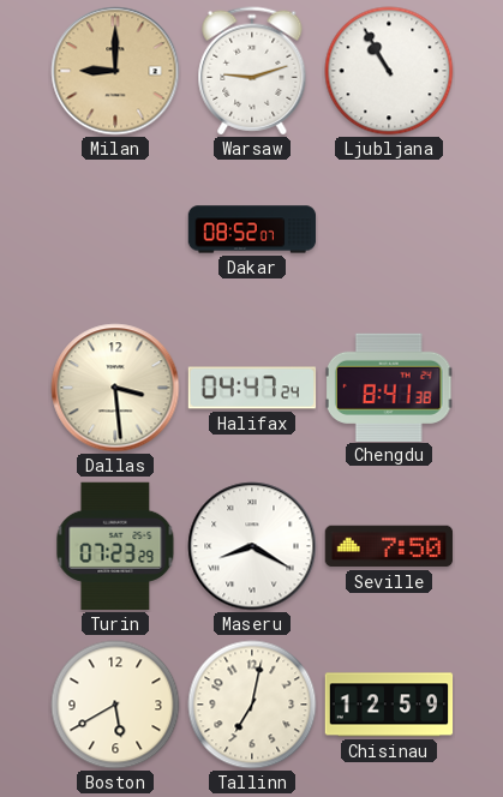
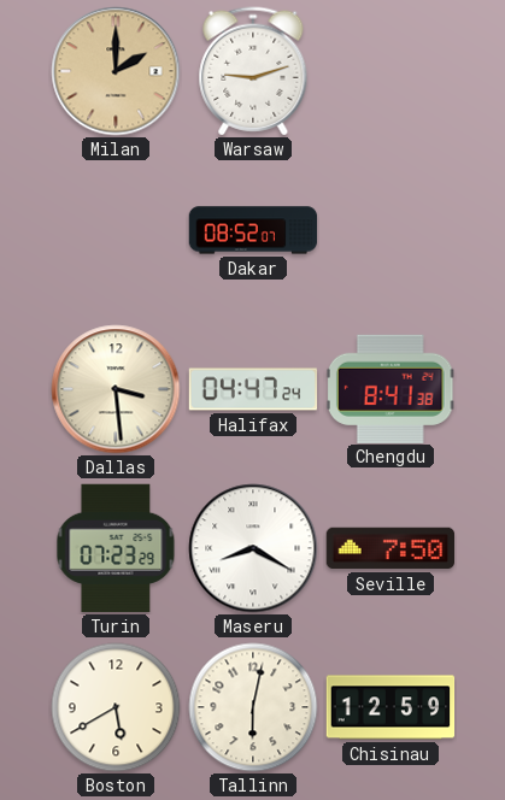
Milan: 9:00 -> 2:00
Ljubljana: 10:55 -> none
Tallinn: 7:02 -> 6:02
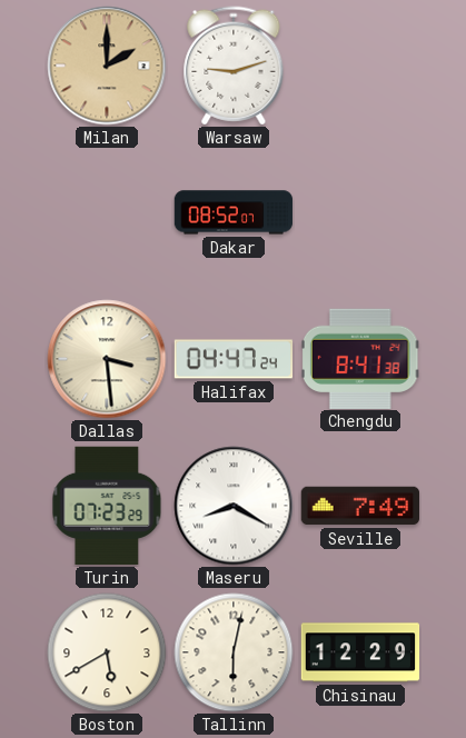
Seville: 7:50 -> 7:49
Chisinau: 12:59 -> 12:29
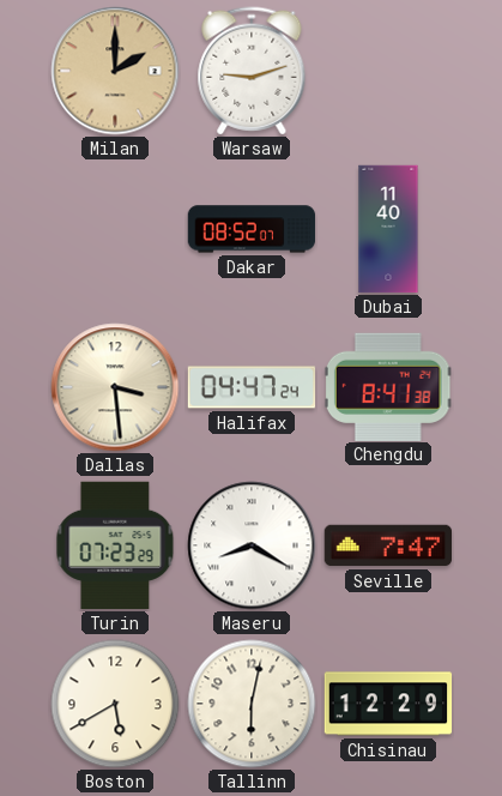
Dubai: none -> 11:40
Seville: 7:49 -> 7:47
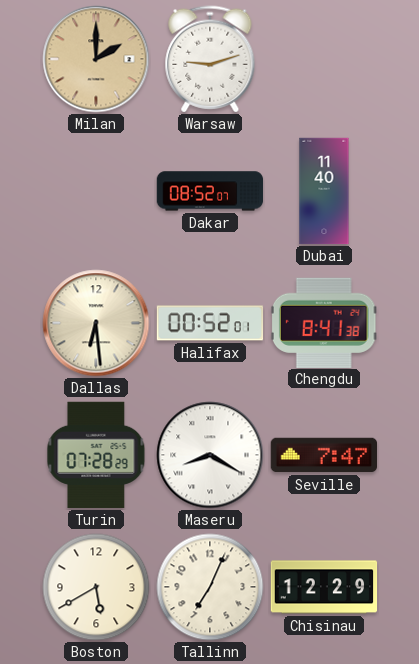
Dallas: 3:29 -> 6:29
Halifax: 04:47 -> 00:52
Turin: 07:23 -> 07:28
Tallinn: 6:02 -> 7:04
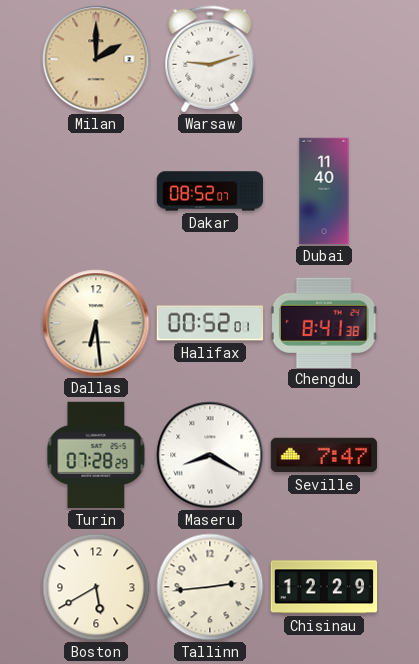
Tallinn: 7:04 -> 2:44
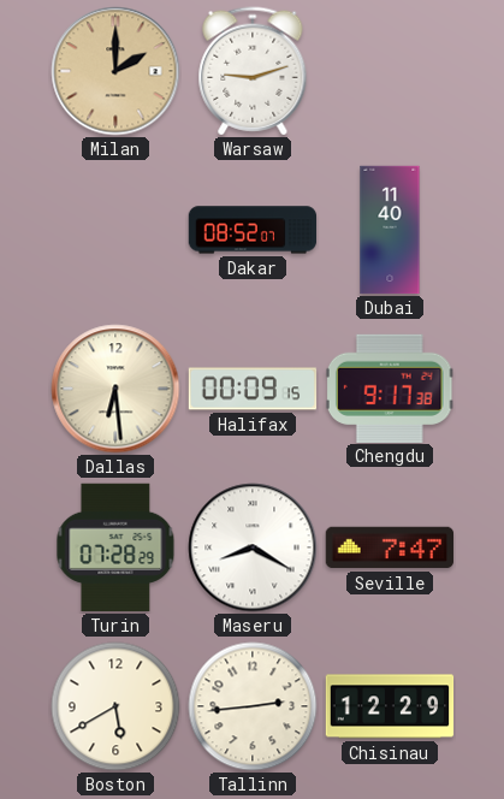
Halifax: 00:52 -> 00:09
Chengdu: 8:41 -> 9:17
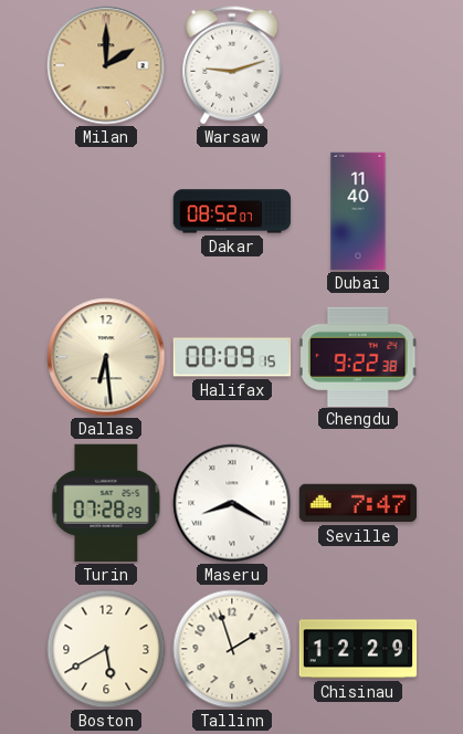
Chengdu: 9:17 -> 9:22
Tallinn: 2:44 -> 1:57
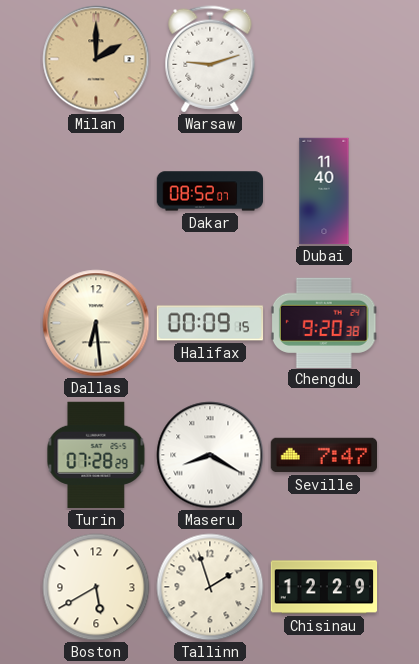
Chengdu: 9:22 -> 9:20
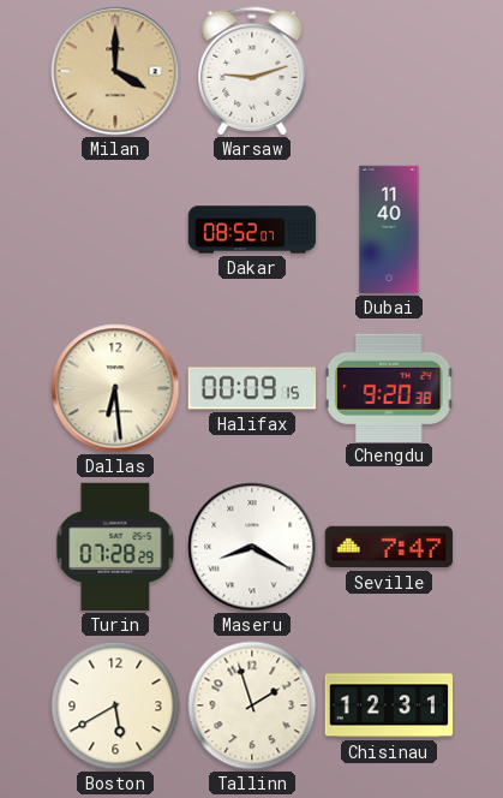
Milan: 2:00 -> 4:00
Chisinau: 12:29 -> 12:31
